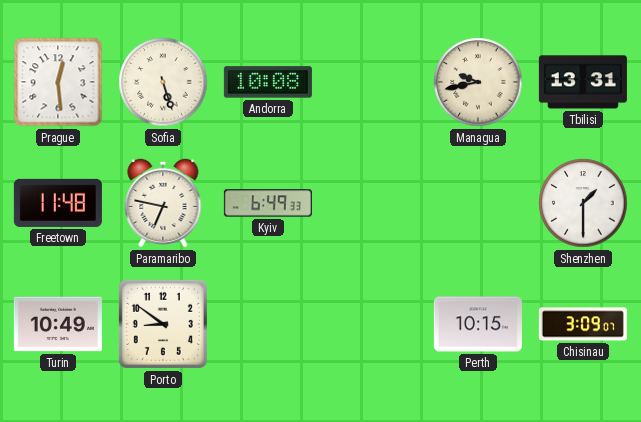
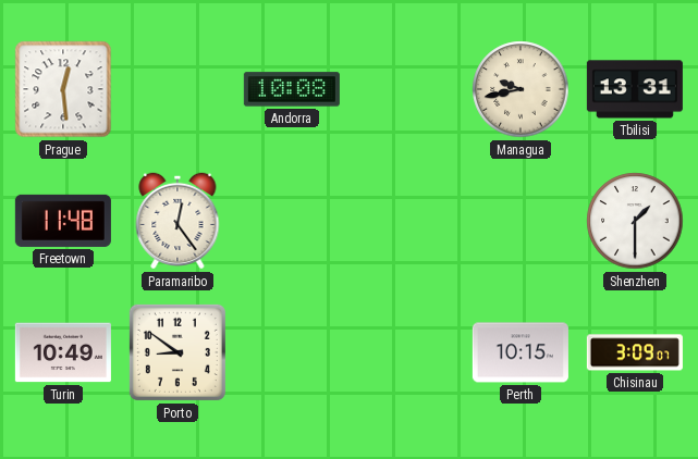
Sofia: 5:27 -> none
Paramaribo: 6:47 -> 12:24
Kyiv: 6:49 -> none
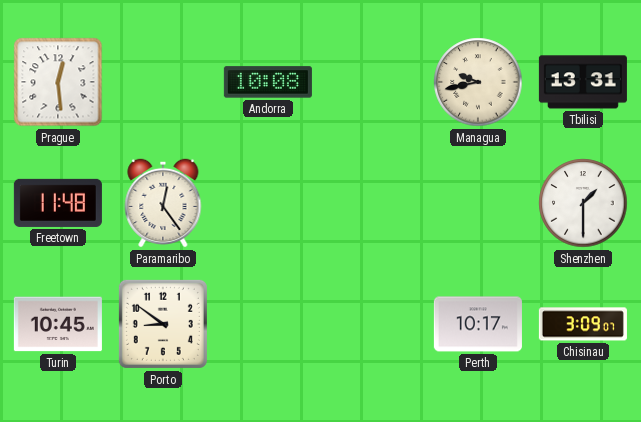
Turin: 10:49 -> 10:45
Perth: 10:15 -> 10:17
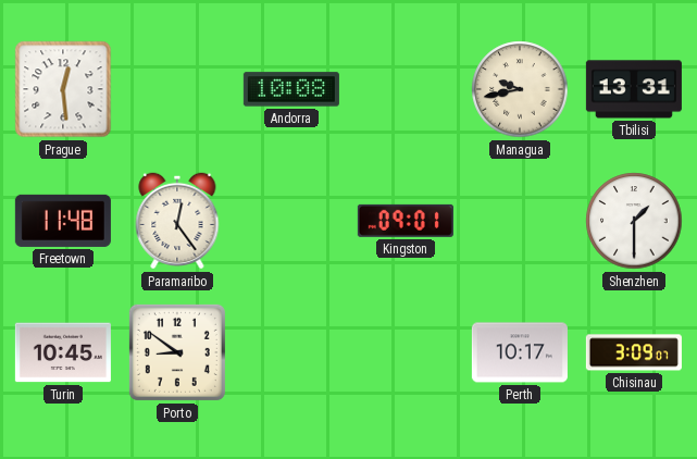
Kingston: none -> 09:01
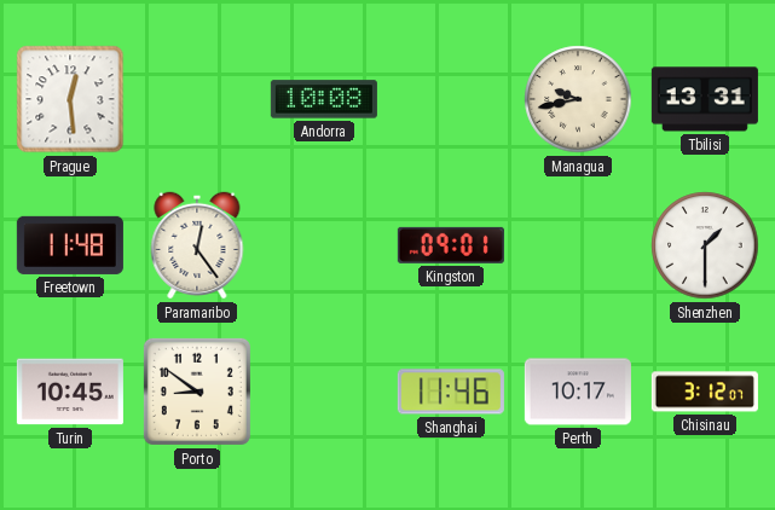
Shanghai: none -> 11:46
Chisinau: 3:09 -> 3:12
